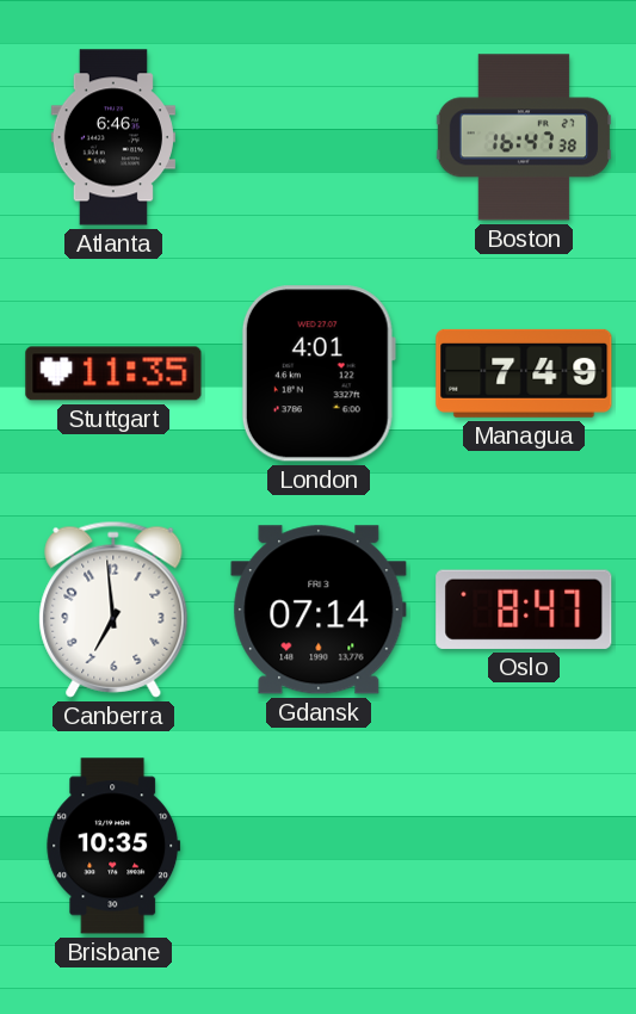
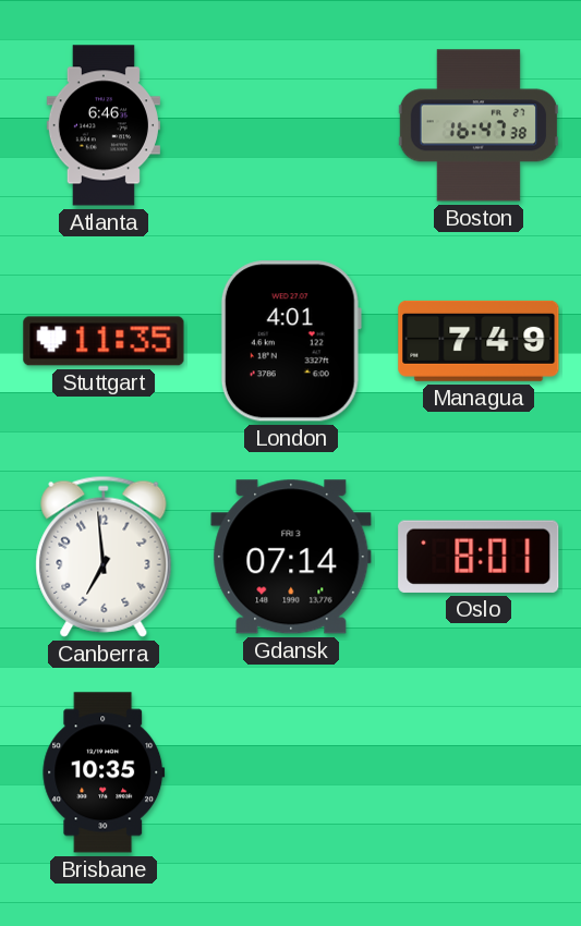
Oslo: 8:47 -> 8:01
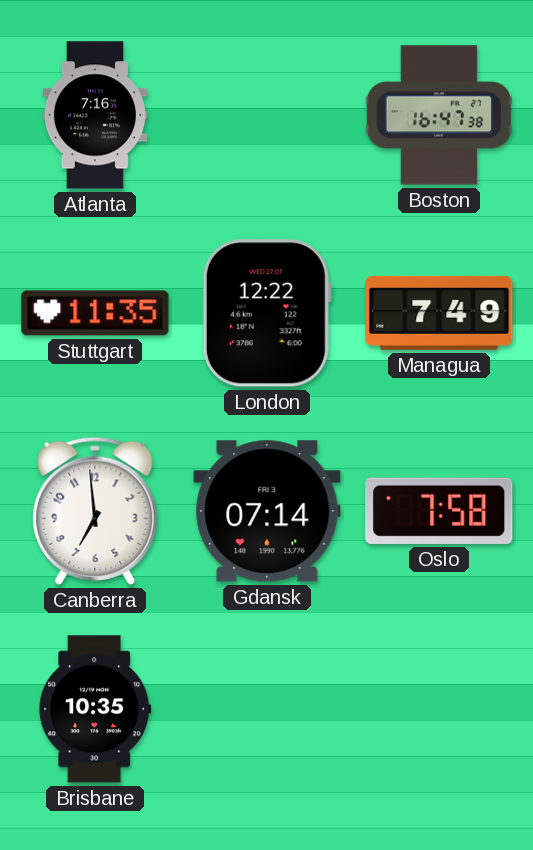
Atlanta: 6:46 -> 7:16
London: 4:01 -> 12:22
Oslo: 8:01 -> 7:58
